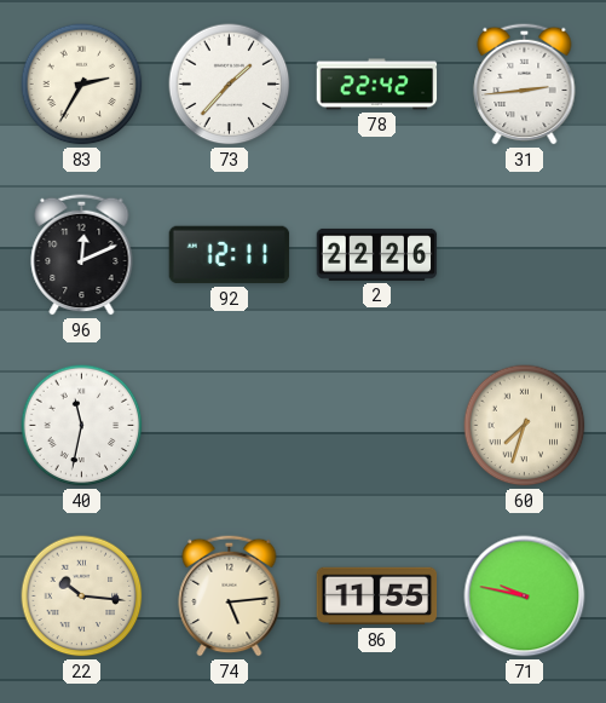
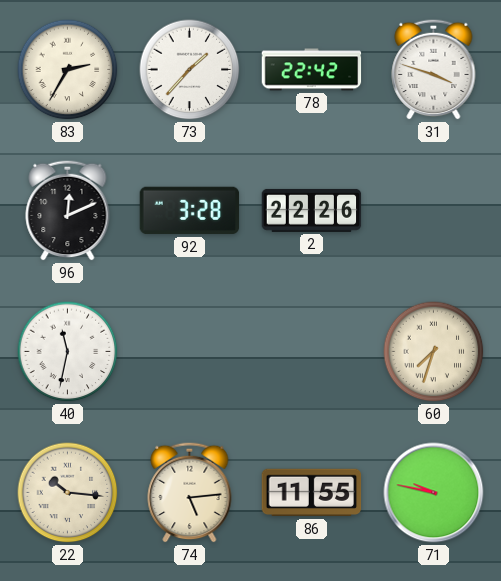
31: 2:44 -> 3:48
92: 12:11 -> 3:28
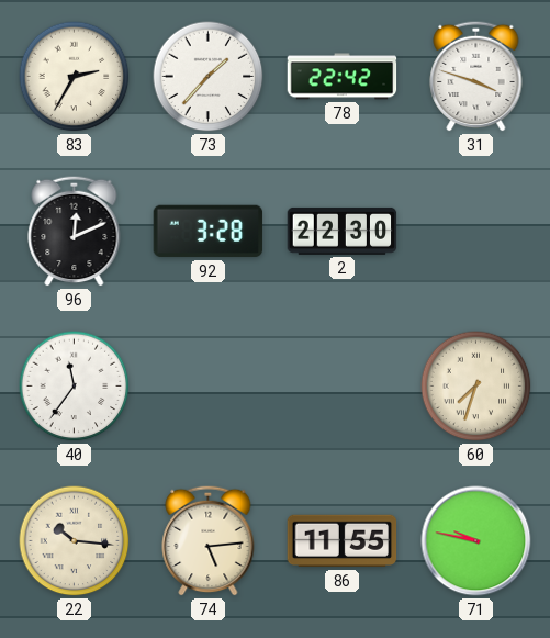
2: 22:26 -> 22:30
40: 11:32 -> 11:36
